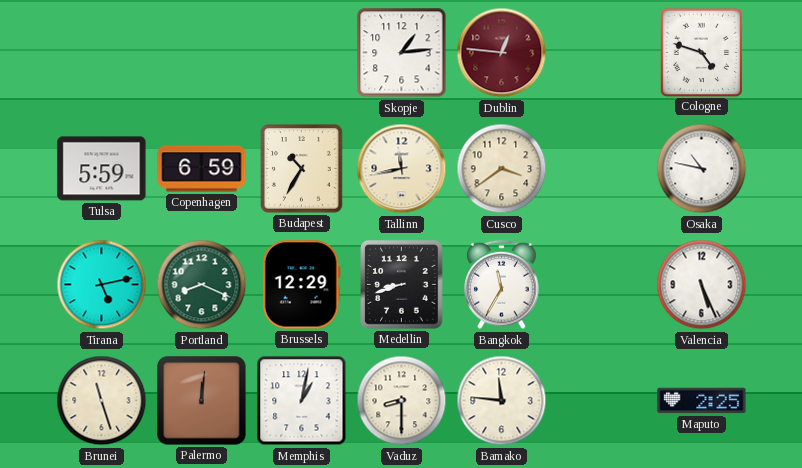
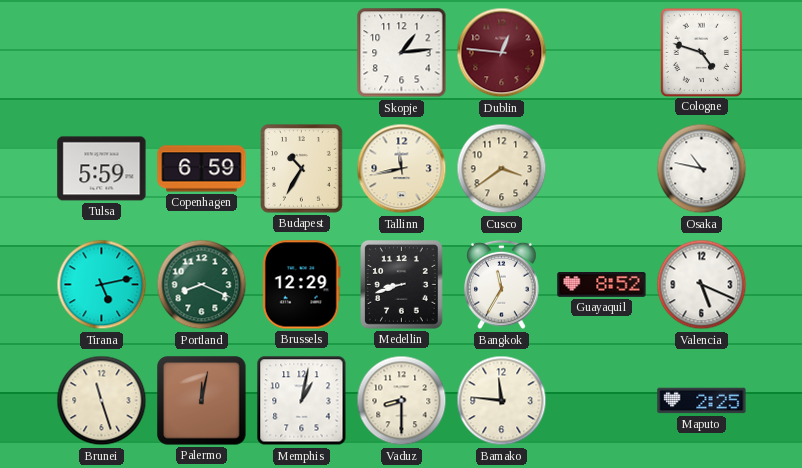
Guayaquil: none -> 8:52
Valencia: 5:26 -> 5:19
Palermo: 12:01 -> 12:02
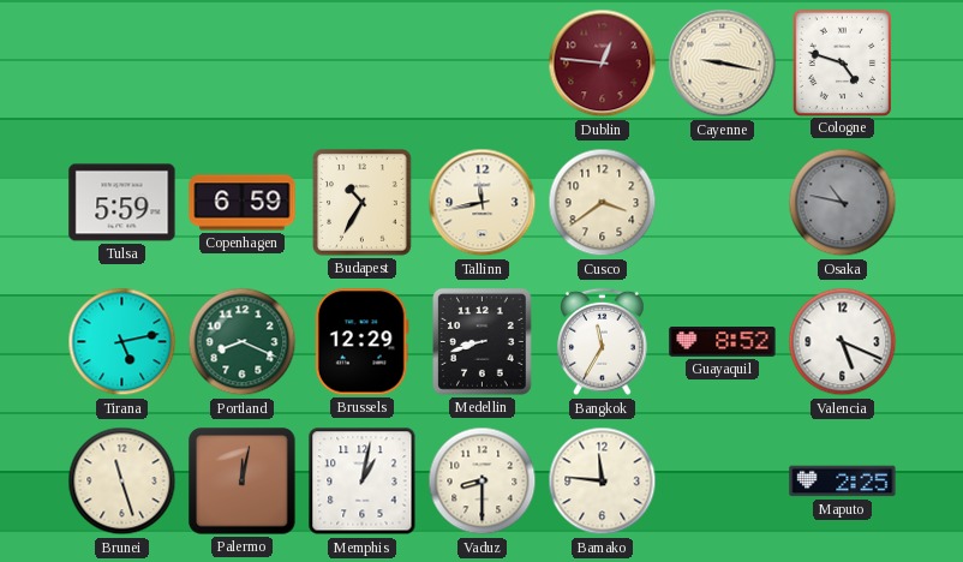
Skopje: 1:14 -> none
Cayenne: none -> 9:17
Osaka dial: white -> grey
